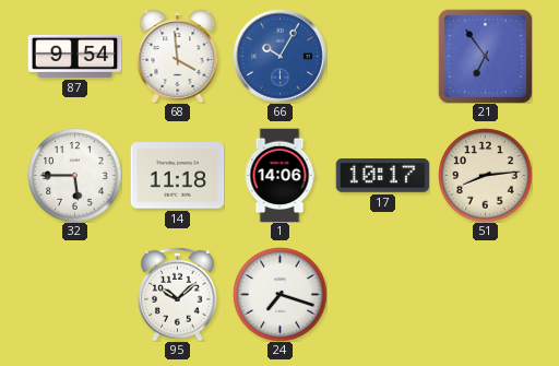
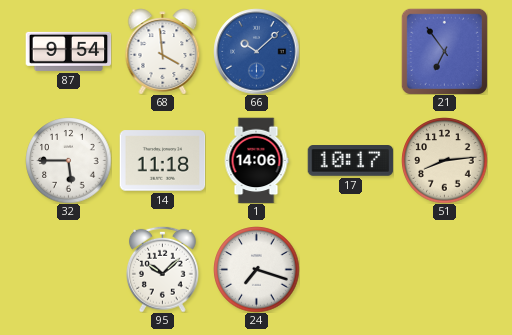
66: 10:05 -> 10:08
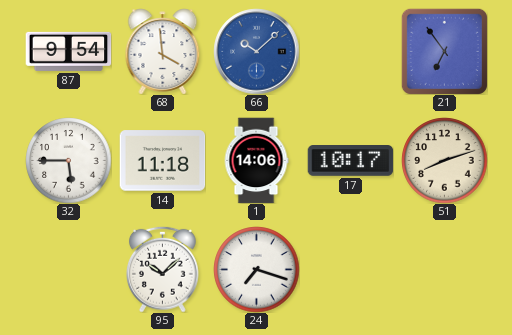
51: 8:14 -> 8:12
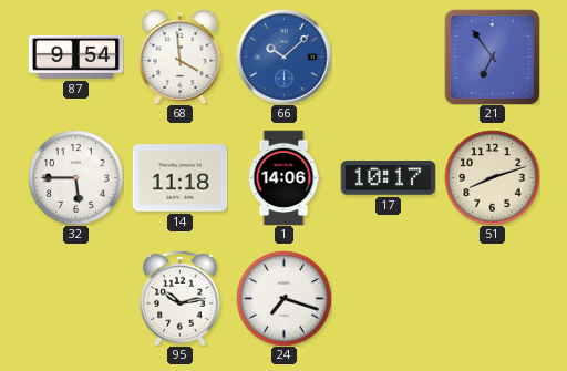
95: 10:08 -> 10:13
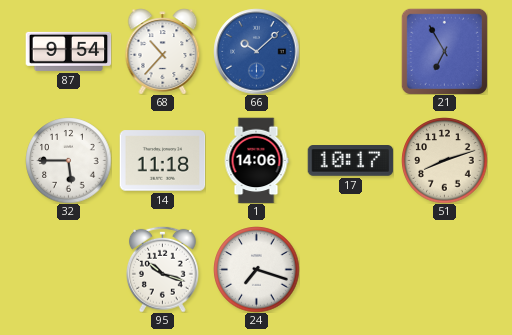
68: 3:59 -> 10:37
21: 6:54 -> 6:55
95: 10:13 -> 10:18
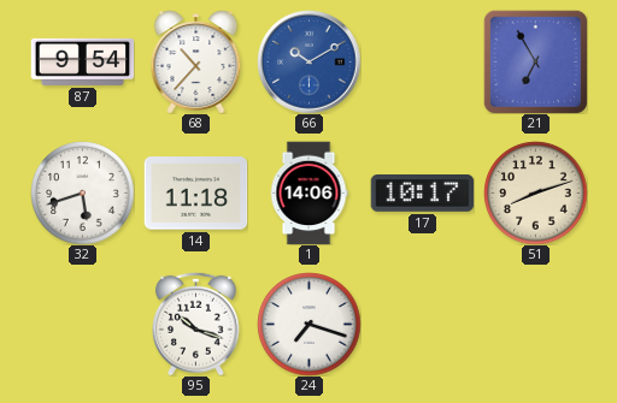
66: 10:08 -> 10:10
32: 5:45 -> 5:42
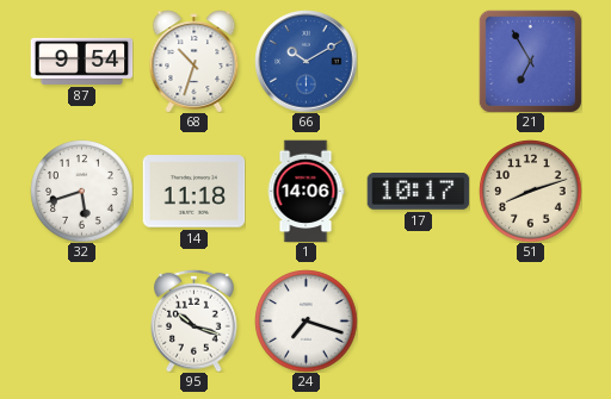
68: 10:37 -> 10:33
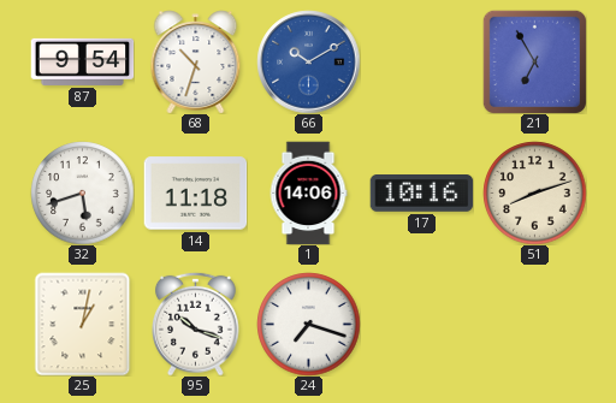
17: 10:17 -> 10:16
25: none -> 1:02
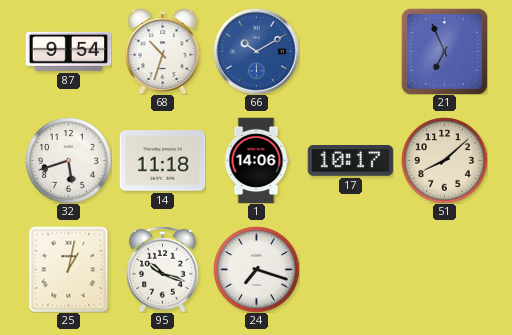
21: 6:55 -> 6:56
17: 10:16 -> 10:17
51: 8:12 -> 8:08
